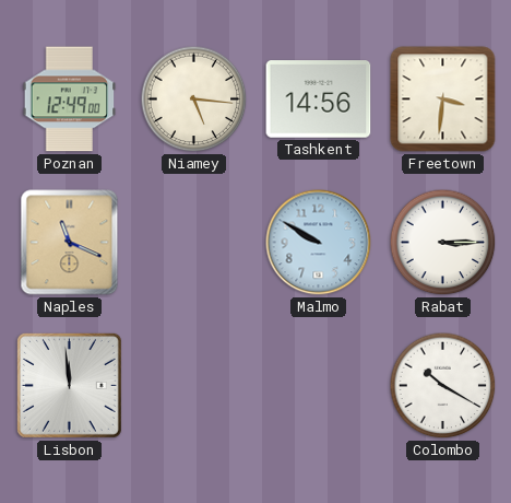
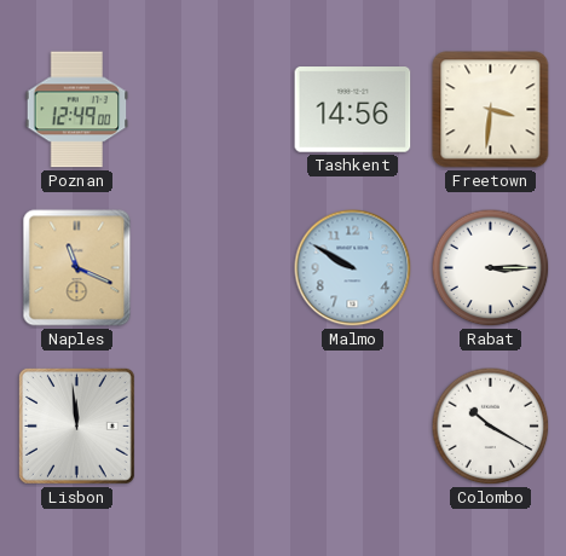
Niamey: 5:16 -> none
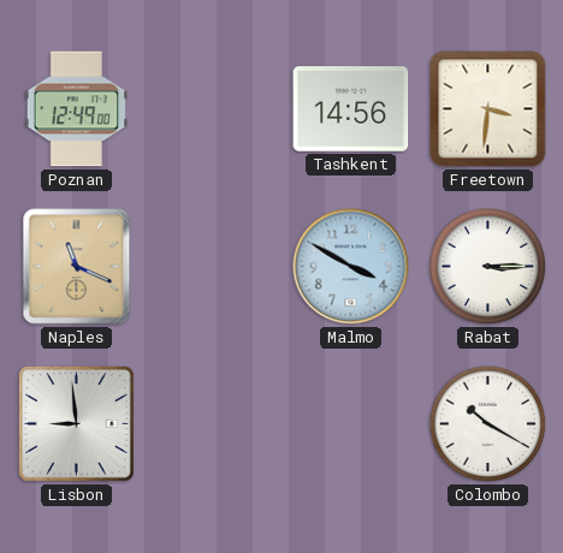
Malmo: 9:50 -> 3:50
Lisbon: 11:59 -> 8:59
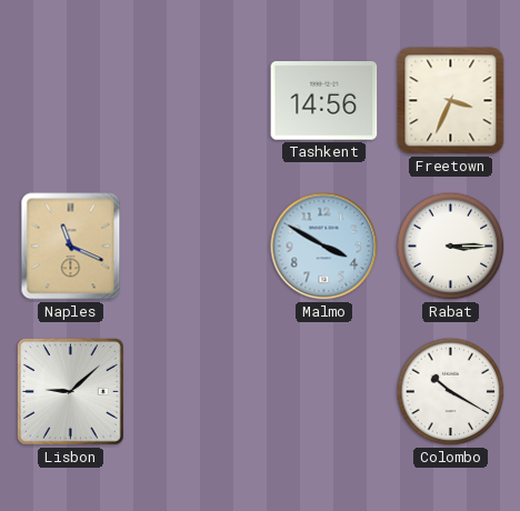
Poznan: 12:49 -> none
Freetown: 3:31 -> 3:34
Lisbon: 8:59 -> 9:08
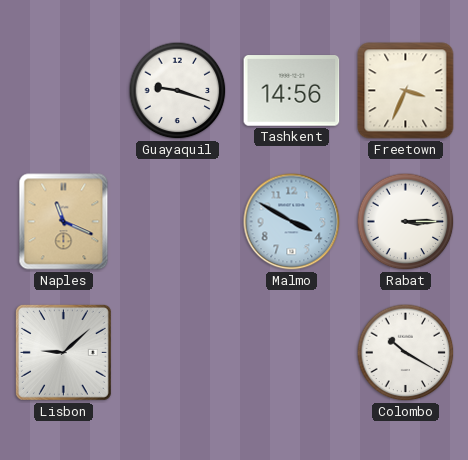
Guayaquil: none -> 9:18
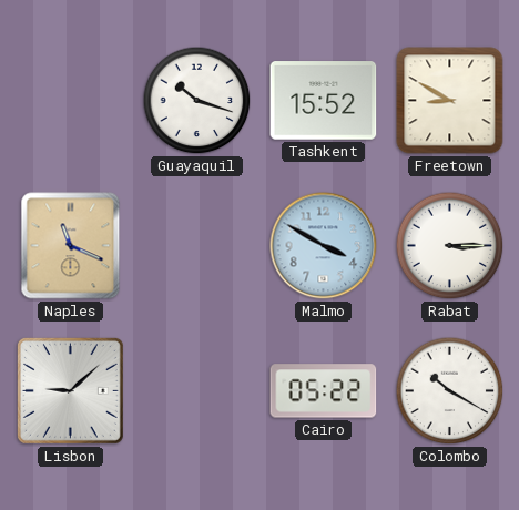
Guayaquil: 9:18 -> 10:18
Tashkent: 14:56 -> 15:52
Freetown: 3:34 -> 8:50
Cairo: none -> 05:22
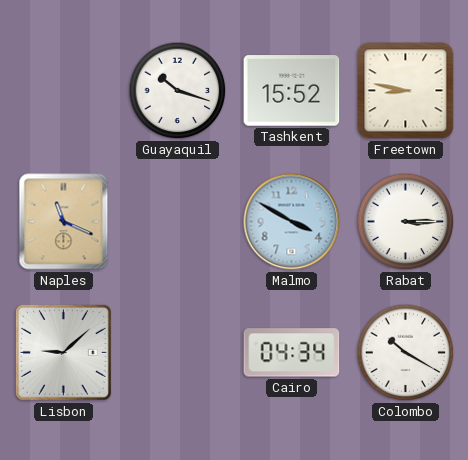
Freetown: 8:50 -> 8:47
Cairo: 05:22 -> 04:34
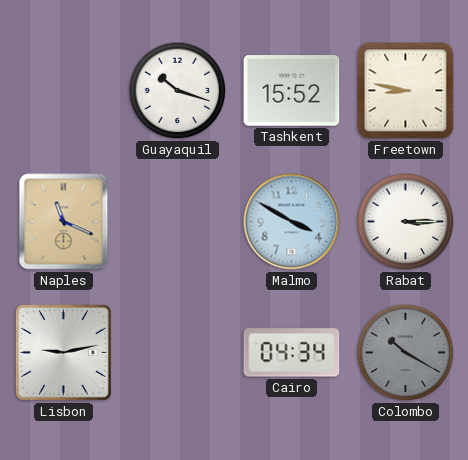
Lisbon: 9:08 -> 9:13
Colombo dial: white -> grey
